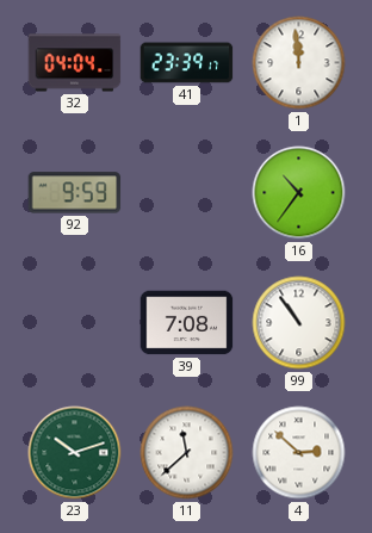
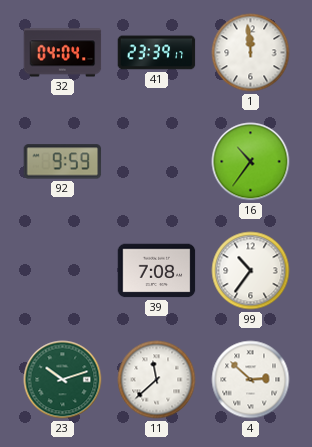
99: 10:54 -> 10:36
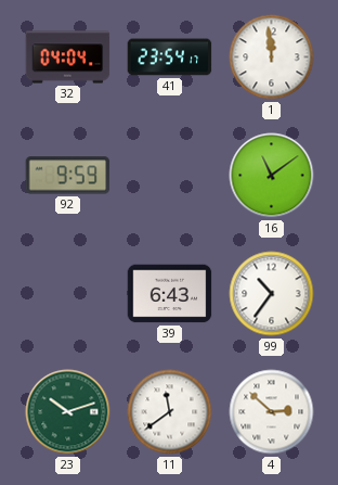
41: 23:39 -> 23:54
16: 10:36 -> 11:09
39: 7:08 -> 6:43
11: 11:38 -> 11:39
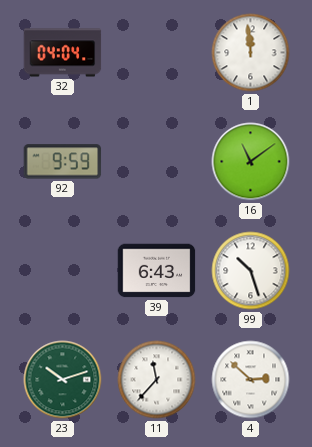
41: 23:54 -> none
99: 10:36 -> 10:27
11: 11:39 -> 11:37
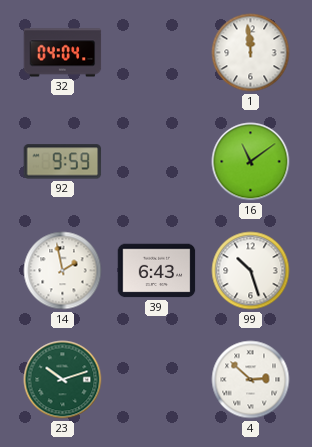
14: none -> 1:58
11: 11:37 -> none
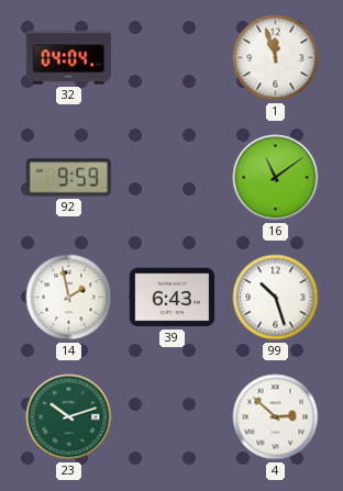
1: 11:59 -> 11:57
